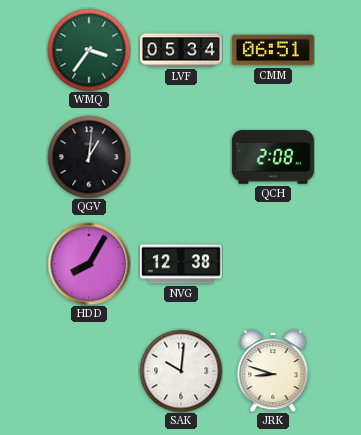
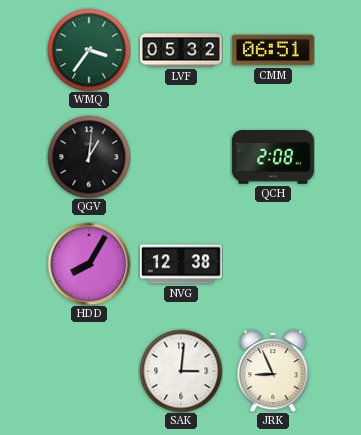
LVF: 05:34 -> 05:32
SAK: 10:01 -> 3:01
JRK: 8:48 -> 8:56
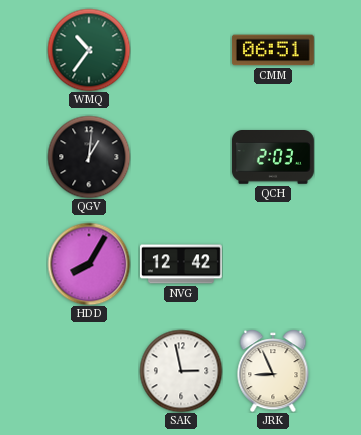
WMQ: 3:36 -> 10:36
LVF: 05:32 -> none
QCH: 2:08 -> 2:03
NVG: 12:38 -> 12:42
SAK: 3:01 -> 2:58
